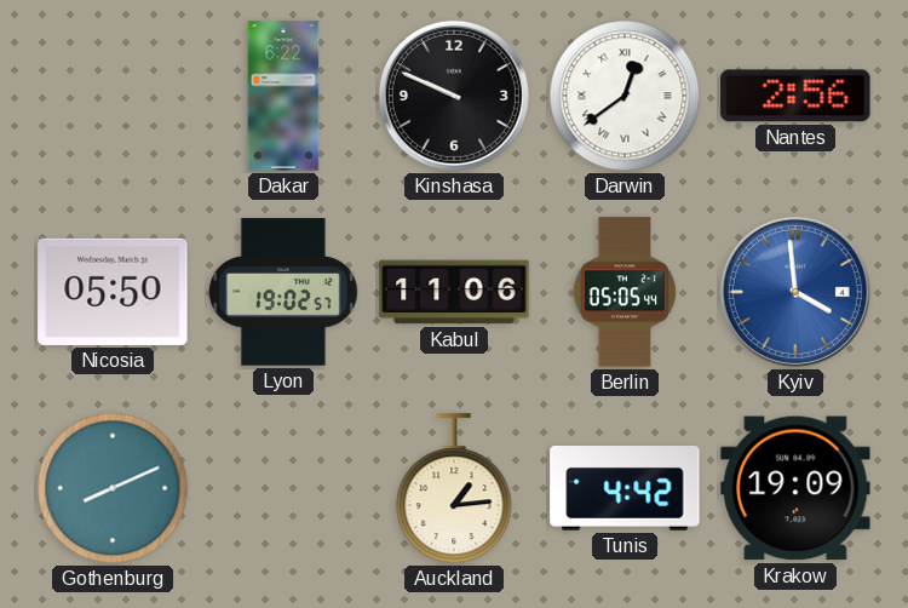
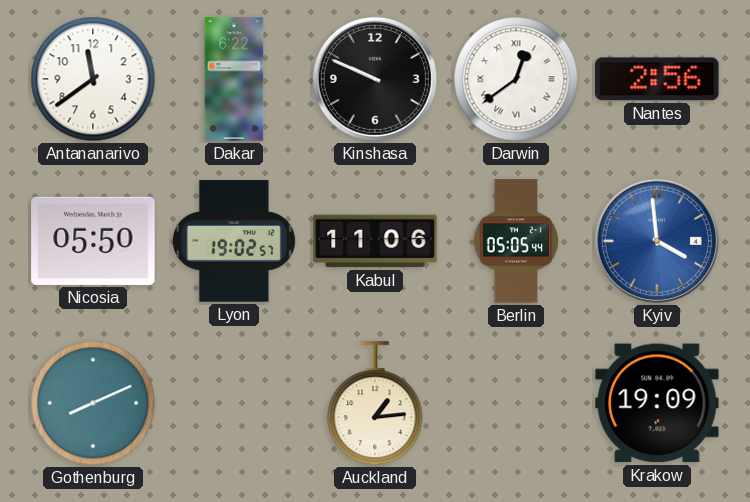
Antananarivo: none -> 11:39
Tunis: 4:42 -> none
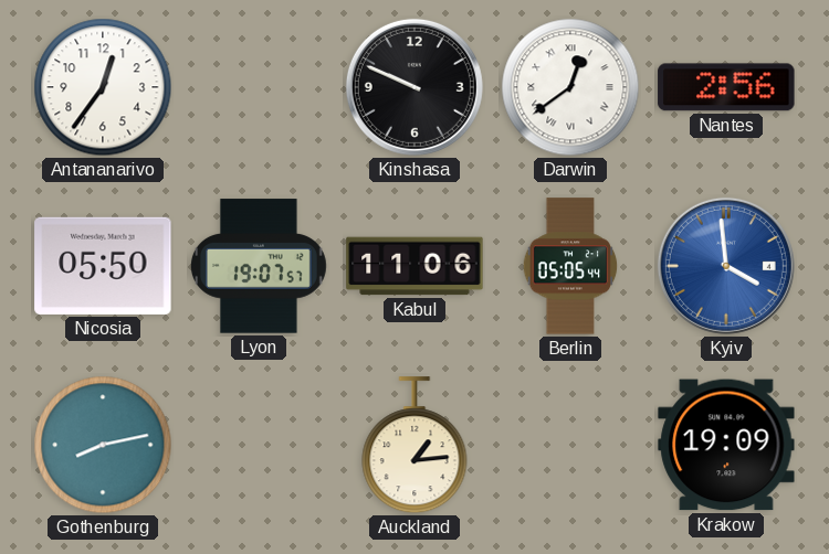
Antananarivo: 11:39 -> 12:36
Dakar: 6:22 -> none
Lyon: 19:02 -> 19:07
Gothenburg: 8:11 -> 8:13
